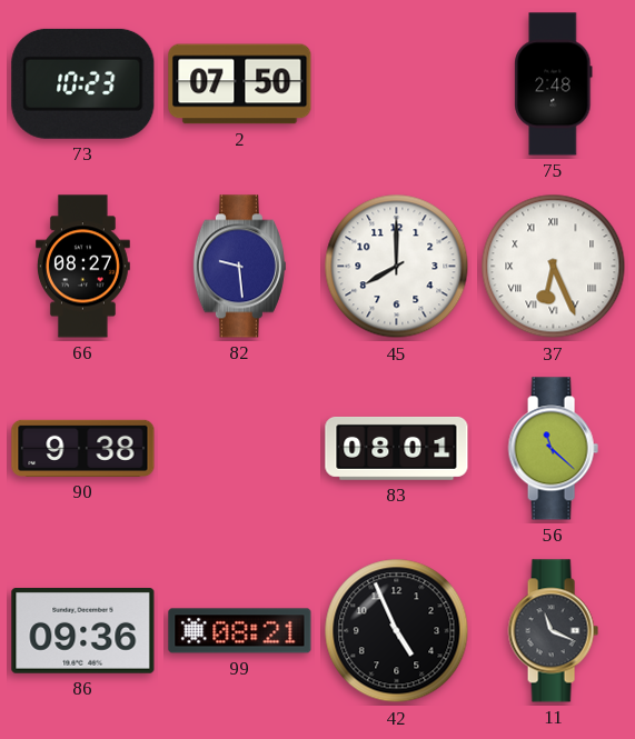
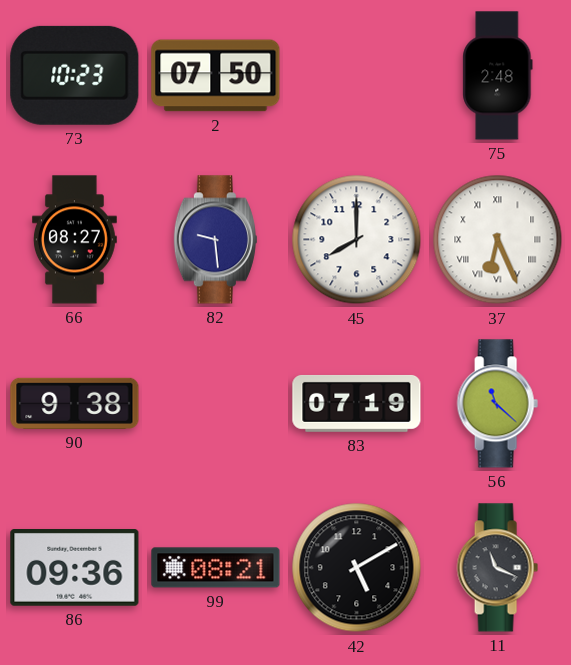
83: 08:01 -> 07:19
42: 4:56 -> 5:10
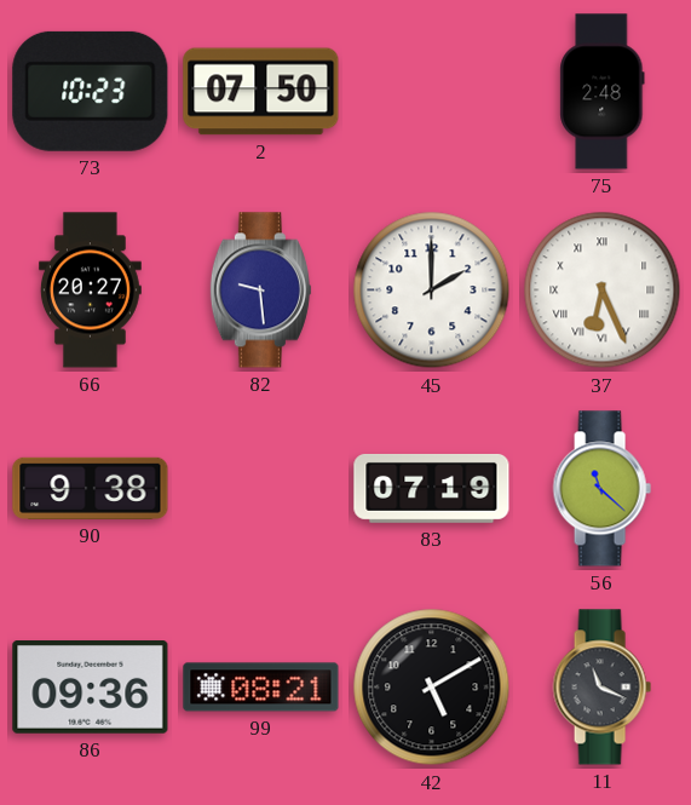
66: 08:27 -> 20:27
45: 8:00 -> 2:00
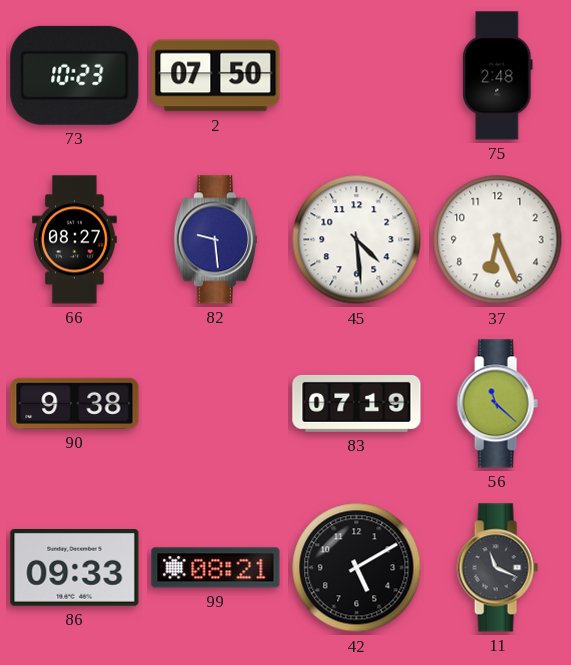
66: 20:27 -> 08:27
45: 2:00 -> 4:29
37 numerals: Roman -> Arabic
86: 09:36 -> 09:33
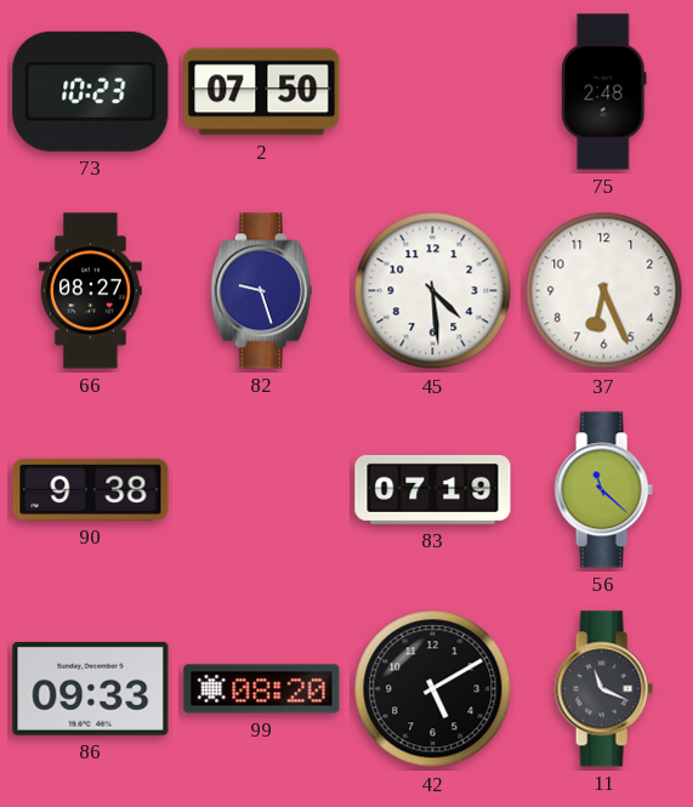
82: 9:29 -> 9:27
99: 08:21 -> 08:20
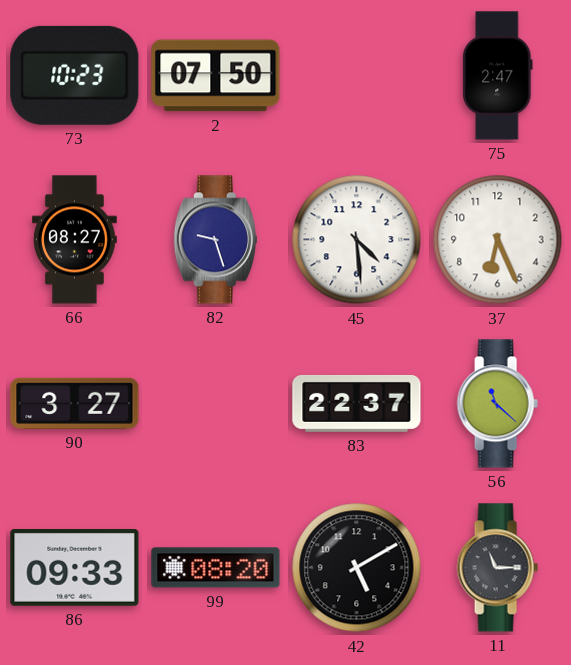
75: 2:48 -> 2:47
90: 9:38 -> 3:27
83: 07:19 -> 22:37
11: 11:19 -> 11:15
